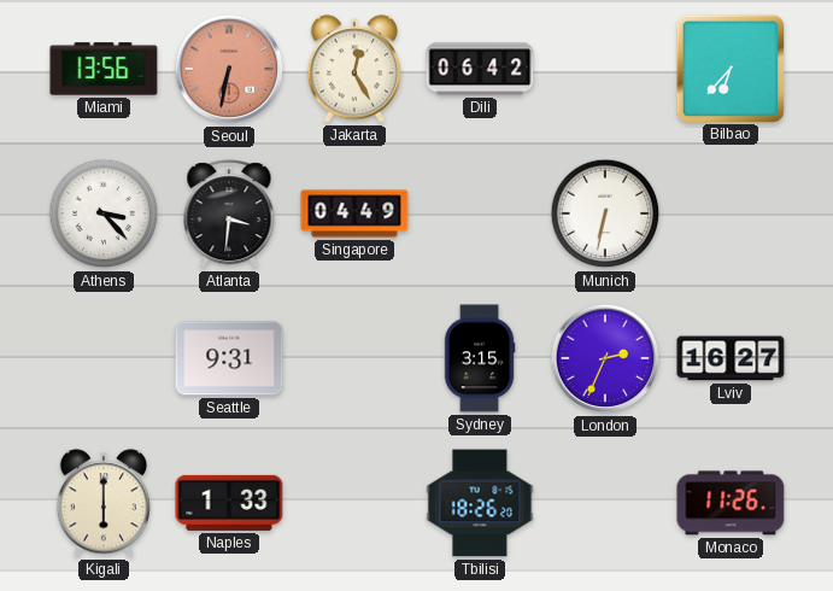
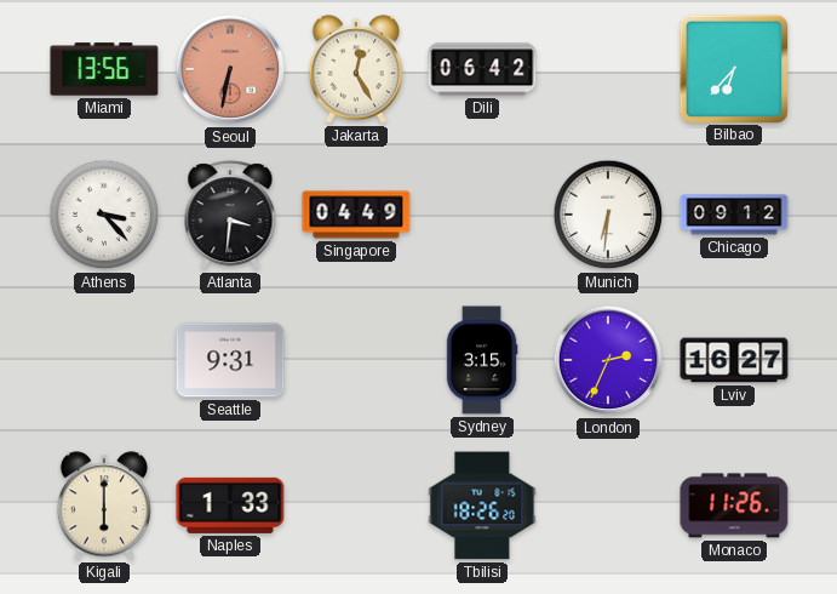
Munich: 6:32 -> 6:31
Chicago: none -> 09:12
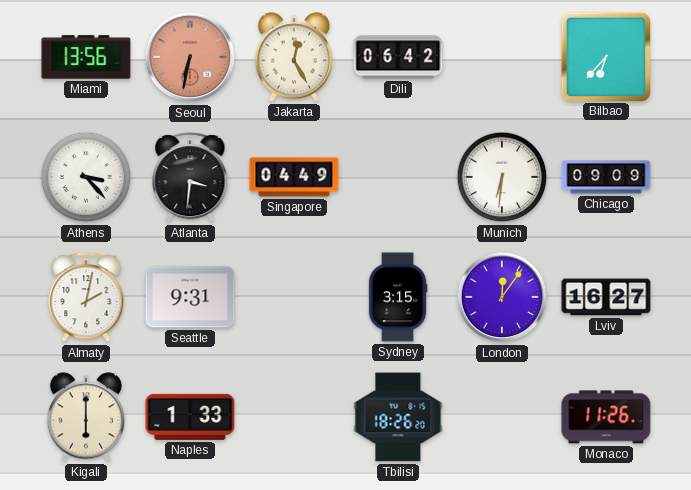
Chicago: 09:12 -> 09:09
Almaty: none -> 2:02
London: 2:34 -> 12:06
